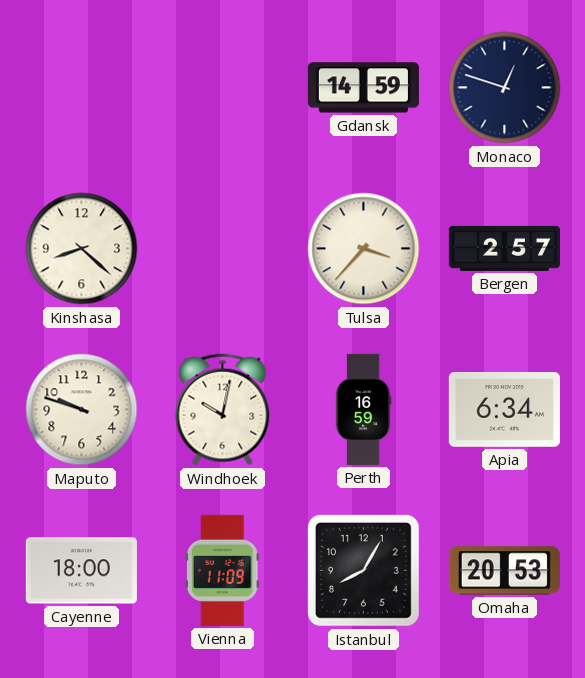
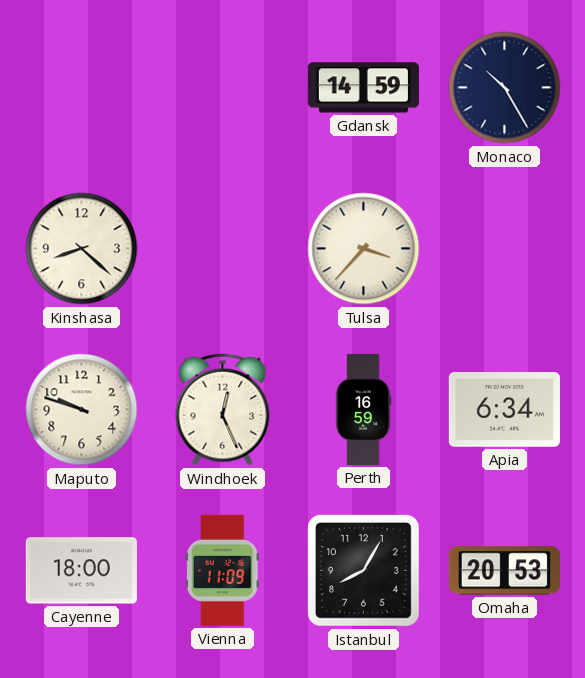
Monaco: 12:48 -> 10:25
Bergen: 2:57 -> none
Windhoek: 10:02 -> 12:26
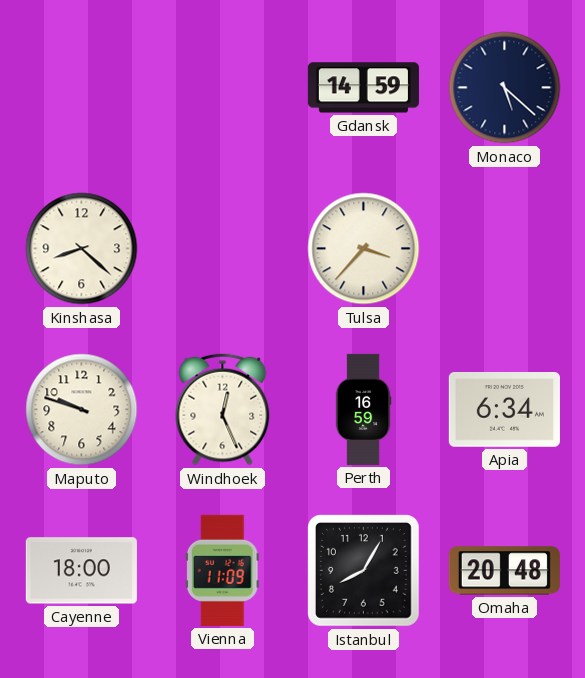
Monaco: 10:25 -> 5:22
Omaha: 20:53 -> 20:48
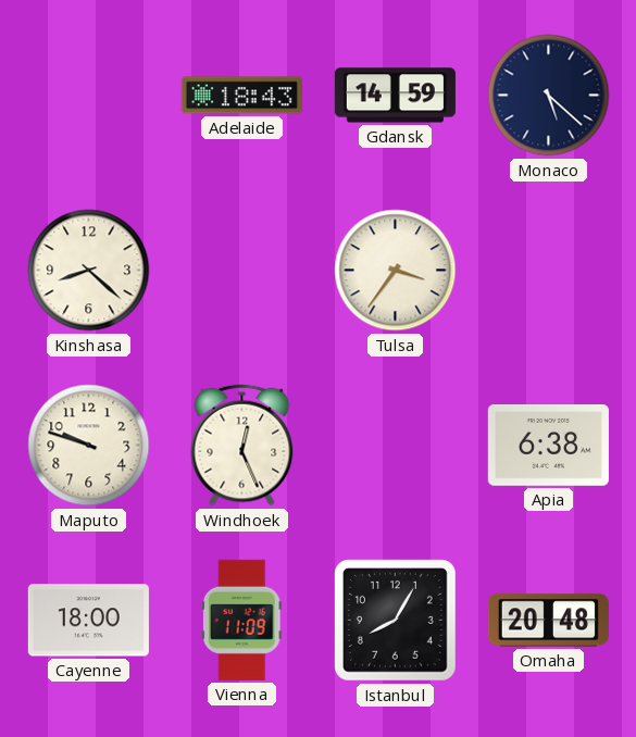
Adelaide: none -> 18:43
Tulsa: 3:37 -> 3:36
Perth: 16:59 -> none
Apia: 6:34 -> 6:38
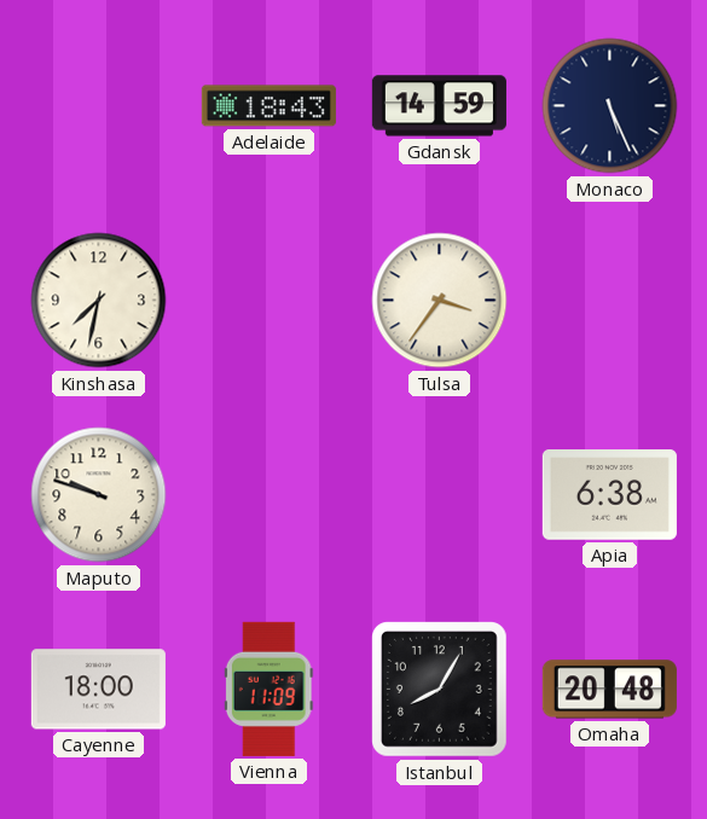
Monaco: 5:22 -> 5:26
Kinshasa: 8:22 -> 7:32
Windhoek: 12:26 -> none
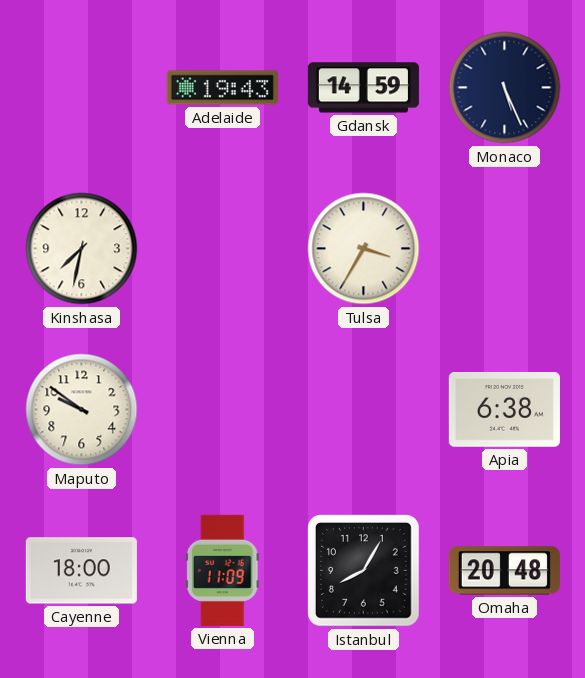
Adelaide: 18:43 -> 19:43
Tulsa: 3:36 -> 3:35
Maputo: 9:48 -> 9:51
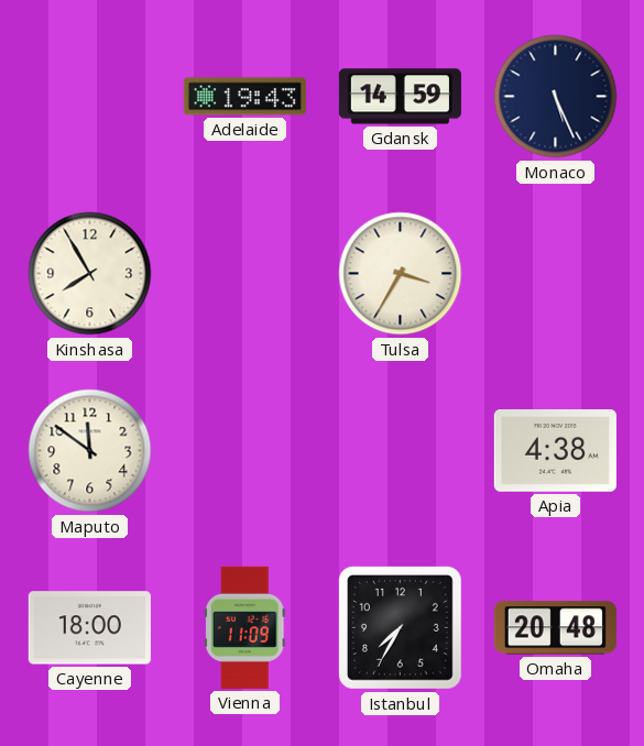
Kinshasa: 7:32 -> 7:55
Maputo: 9:51 -> 11:51
Apia: 6:38 -> 4:38
Istanbul: 8:05 -> 7:35
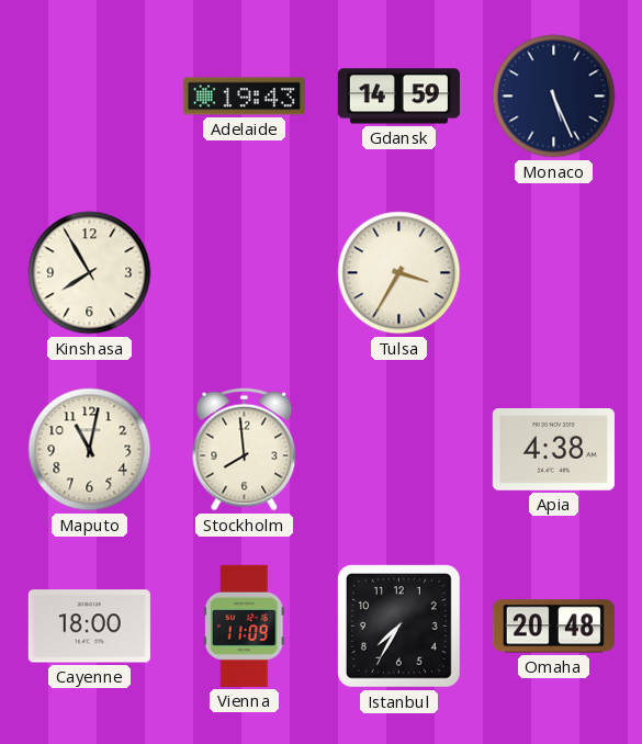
Maputo: 11:51 -> 11:02
Stockholm: none -> 7:59
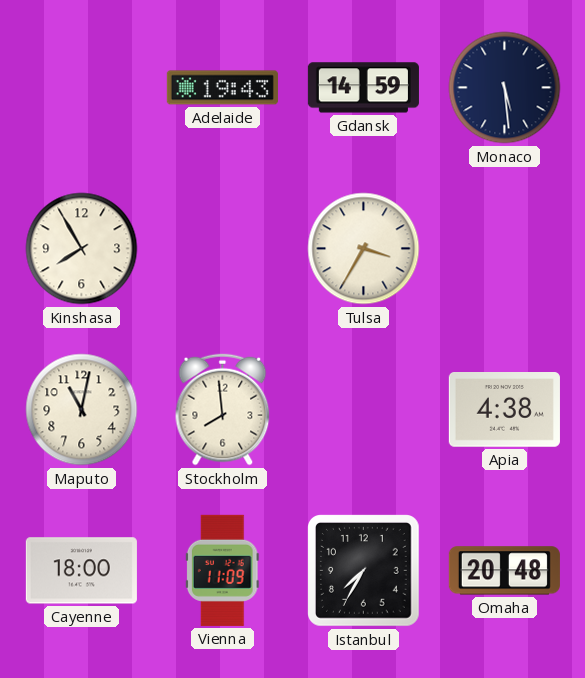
Monaco: 5:26 -> 5:29
